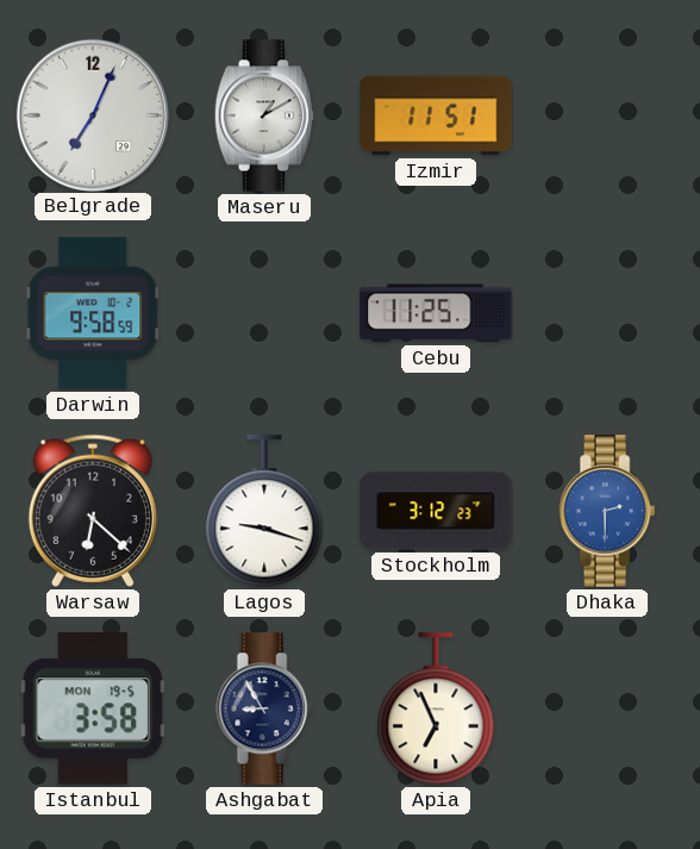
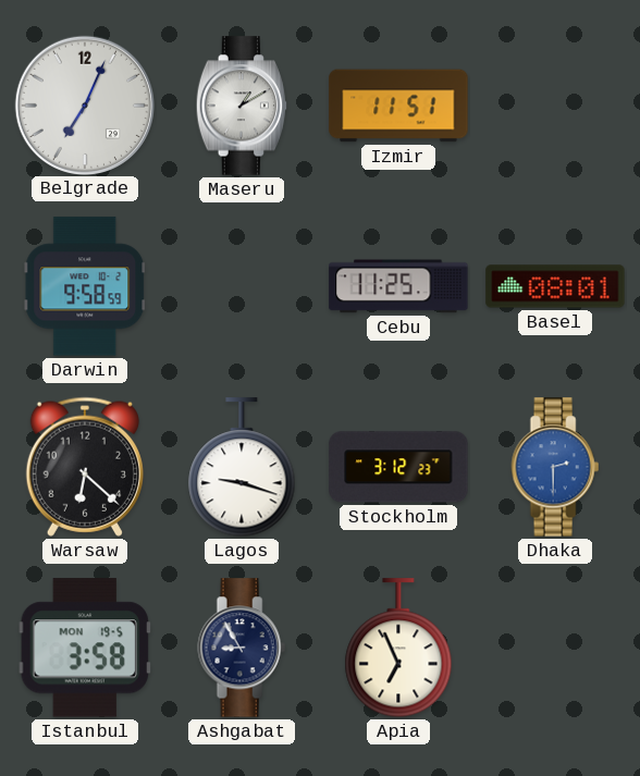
Basel: none -> 08:01
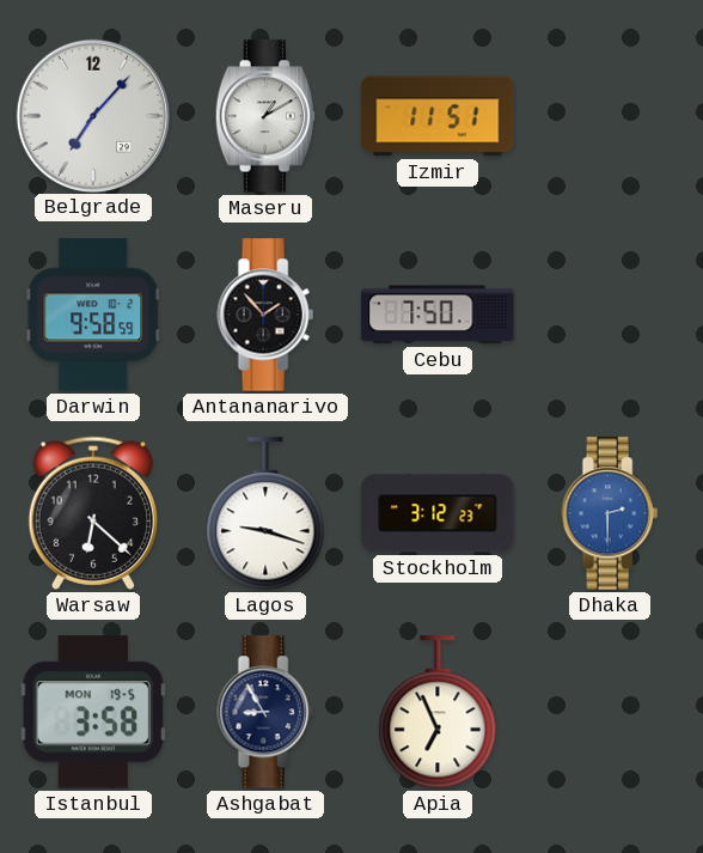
Belgrade: 7:04 -> 7:07
Antananarivo: none -> 1:53
Cebu: 11:25 -> 7:50
Basel: 08:01 -> none
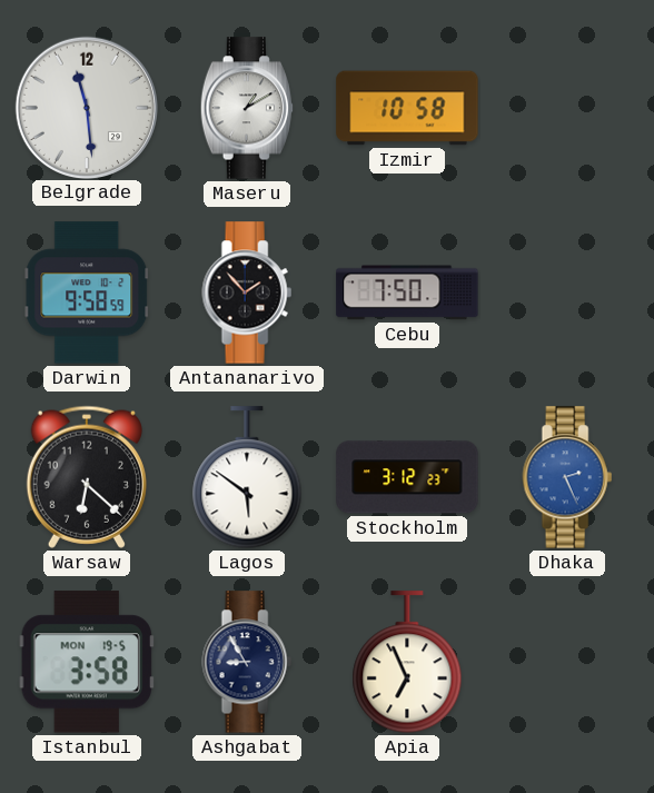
Belgrade: 7:07 -> 11:29
Izmir: 11:51 -> 10:58
Lagos: 9:18 -> 5:51
Dhaka: 2:30 -> 2:26
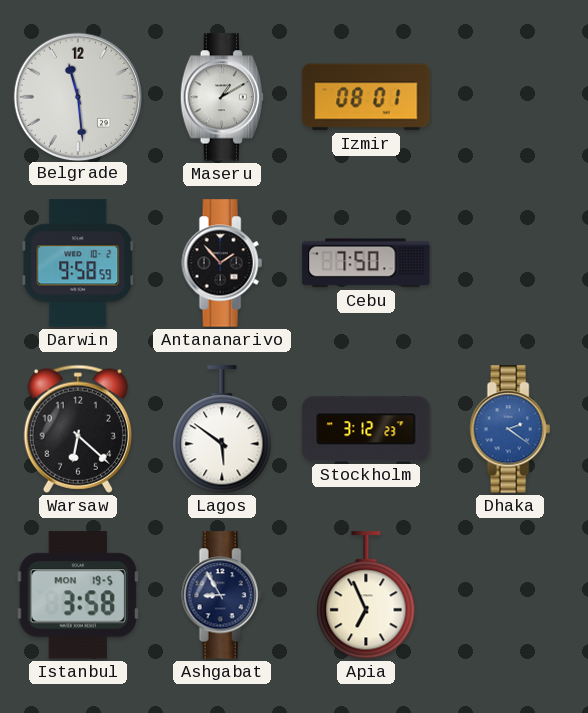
Izmir: 10:58 -> 08:01
Dhaka: 2:26 -> 2:21
